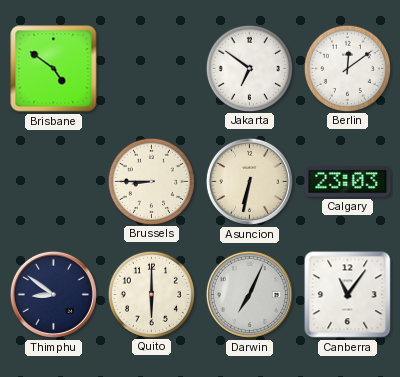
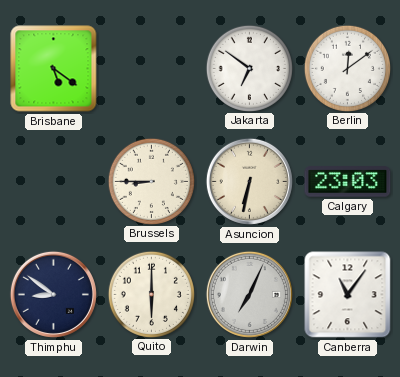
Brisbane: 4:51 -> 5:21
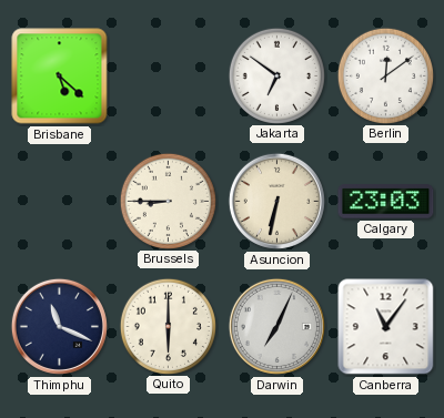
Brisbane: 5:21 -> 5:22
Thimphu: 8:51 -> 11:19
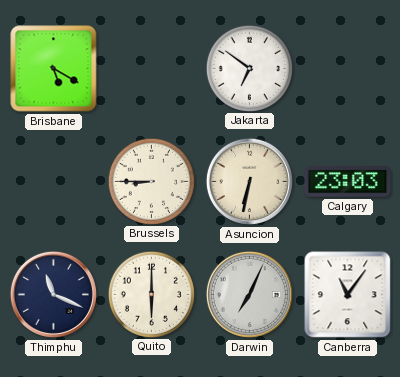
Brisbane: 5:22 -> 5:20
Berlin: 12:09 -> none
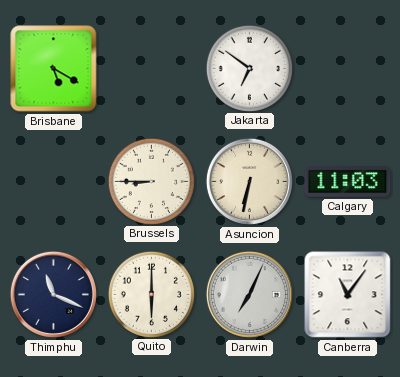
Calgary: 23:03 -> 11:03
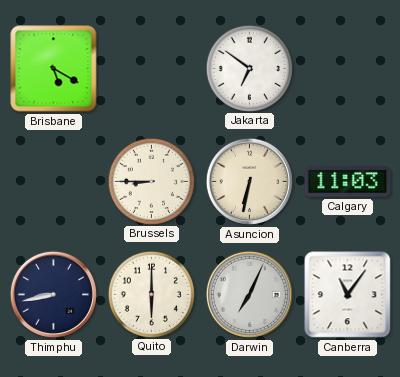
Thimphu: 11:19 -> 8:43
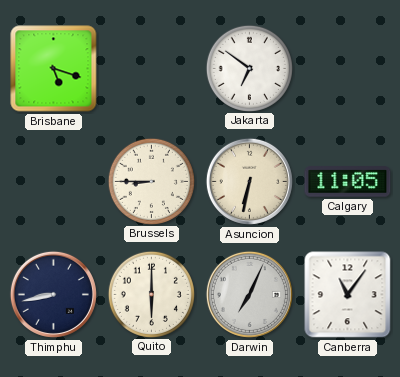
Brisbane: 5:20 -> 5:18
Calgary: 11:03 -> 11:05
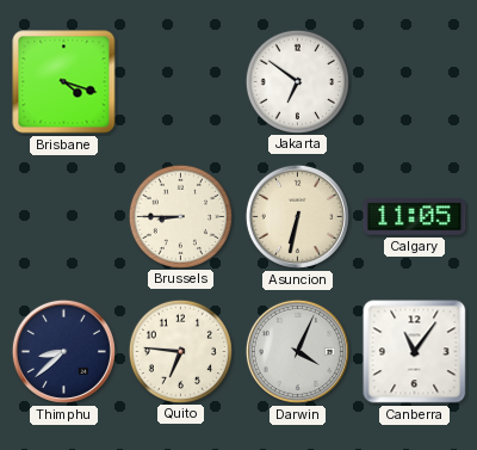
Brisbane: 5:18 -> 4:18
Thimphu: 8:43 -> 8:38
Quito: 6:00 -> 6:46
Darwin: 7:04 -> 4:04
